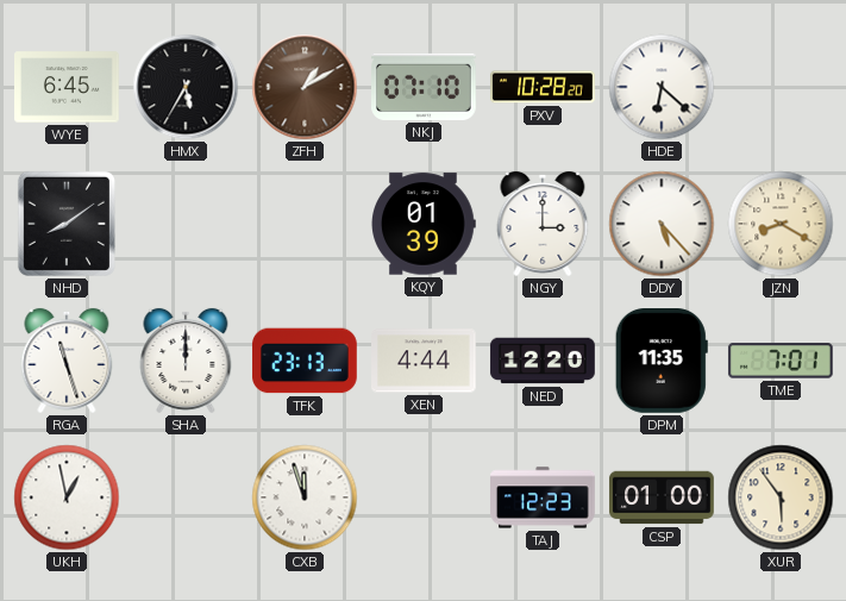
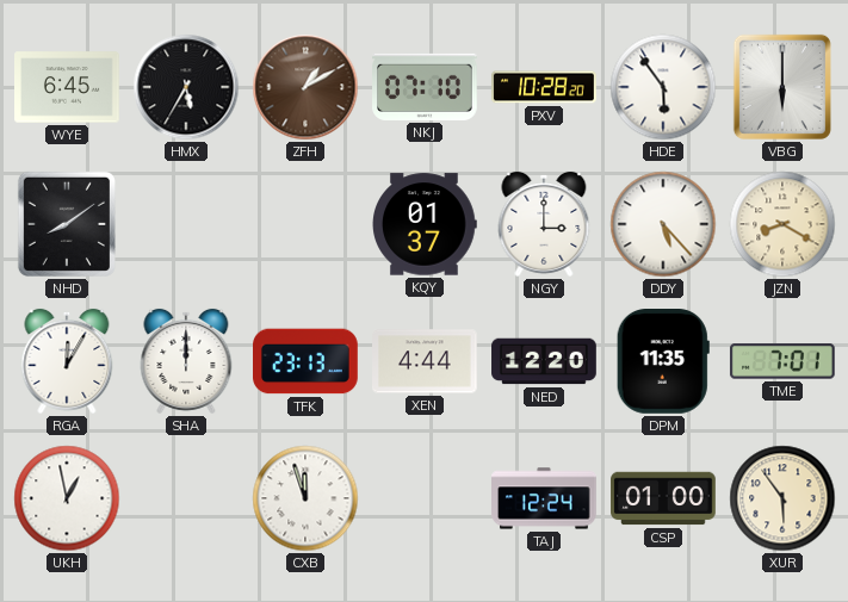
HDE: 6:22 -> 5:54
VBG: none -> 6:00
KQY: 01:39 -> 01:37
RGA: 11:27 -> 12:05
TAJ: 12:23 -> 12:24
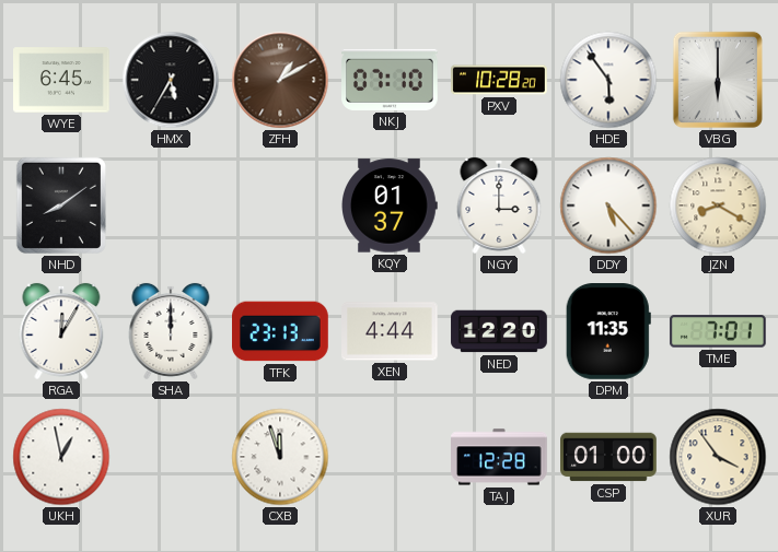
TAJ: 12:24 -> 12:28
XUR: 5:54 -> 3:54
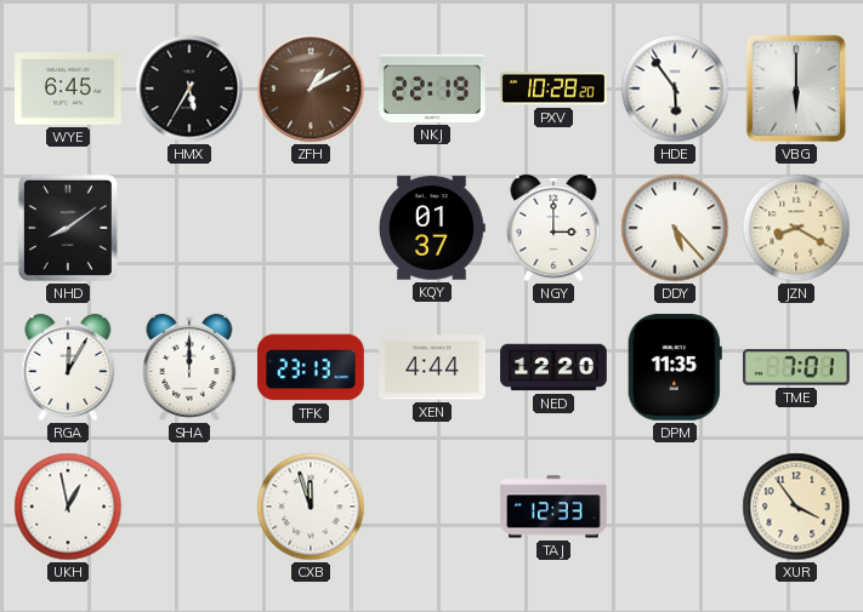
NKJ: 07:10 -> 22:19
TAJ: 12:28 -> 12:33
CSP: 01:00 -> none
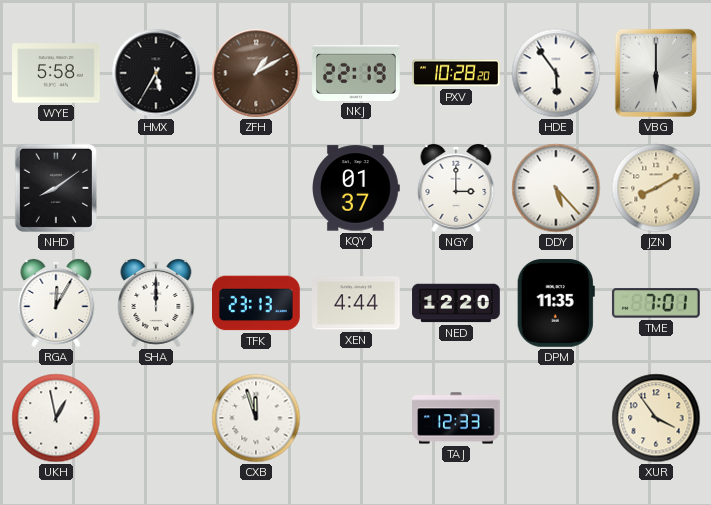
WYE: 6:45 -> 5:58
JZN: 8:20 -> 8:10
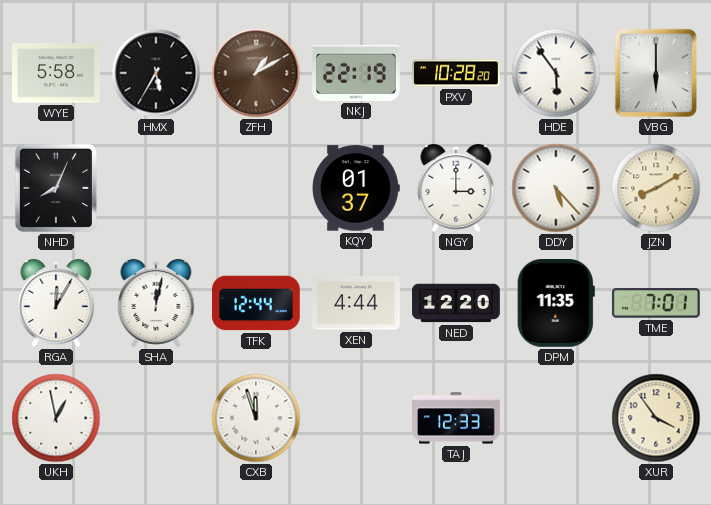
NHD: 8:09 -> 8:04
SHA: 12:00 -> 12:02
TFK: 23:13 -> 12:44
